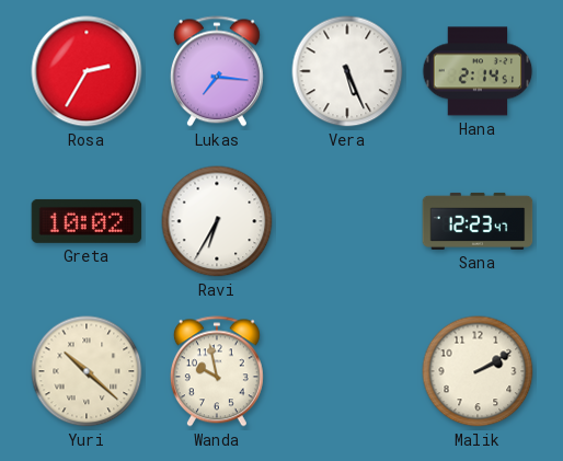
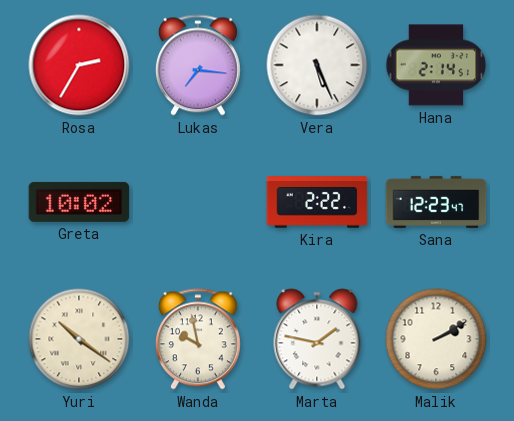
Ravi: 6:35 -> none
Kira: none -> 2:22
Yuri: 10:22 -> 10:21
Marta: none -> 1:47
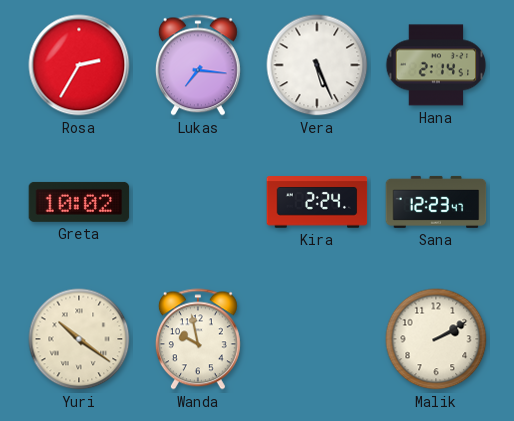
Kira: 2:22 -> 2:24
Marta: 1:47 -> none
